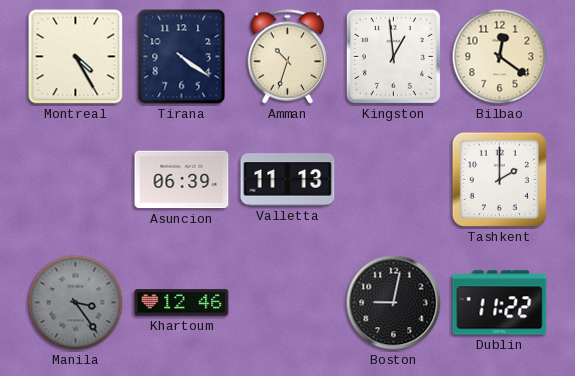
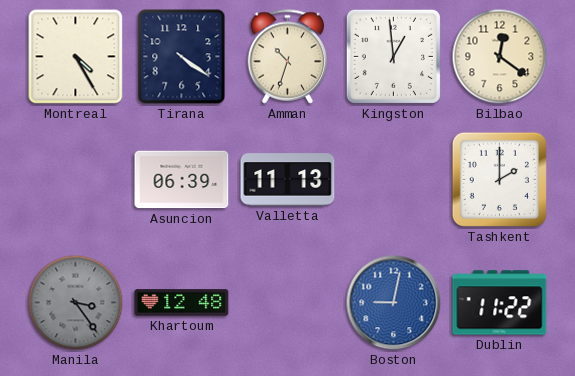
Khartoum: 12:46 -> 12:48
Boston dial: black -> blue
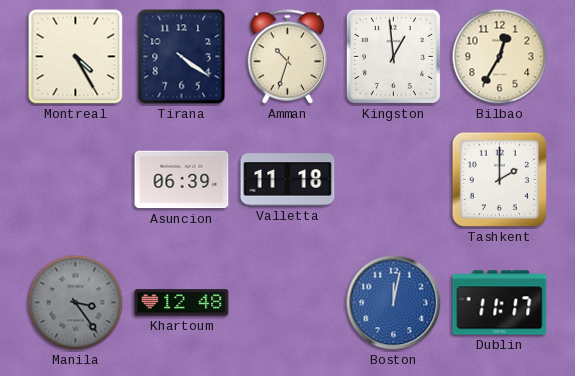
Bilbao: 12:21 -> 12:35
Valletta: 11:13 -> 11:18
Boston: 9:02 -> 12:02
Dublin: 11:22 -> 11:17
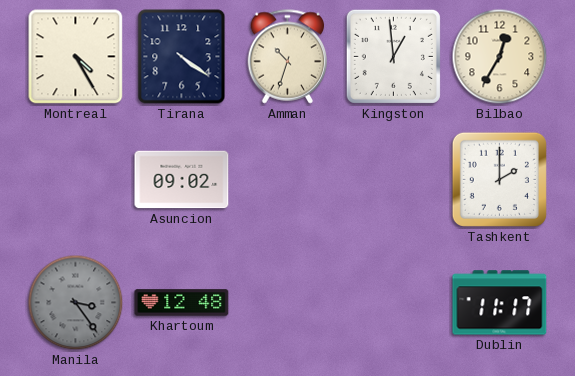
Asuncion: 06:39 -> 09:02
Valletta: 11:18 -> none
Boston: 12:02 -> none
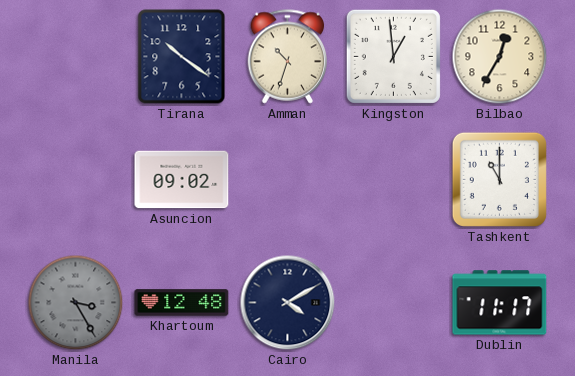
Montreal: 4:25 -> none
Tirana: 4:21 -> 10:21
Tashkent: 2:00 -> 11:00
Manila: 3:24 -> 3:25
Cairo: none -> 4:10
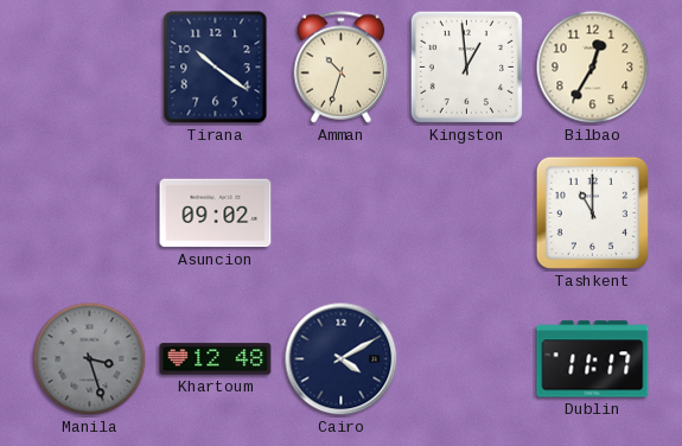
Manila: 3:25 -> 3:27
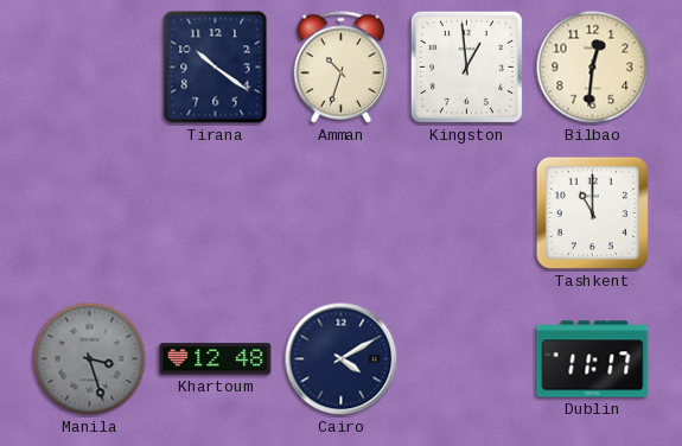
Bilbao: 12:35 -> 12:31
Asuncion: 09:02 -> none
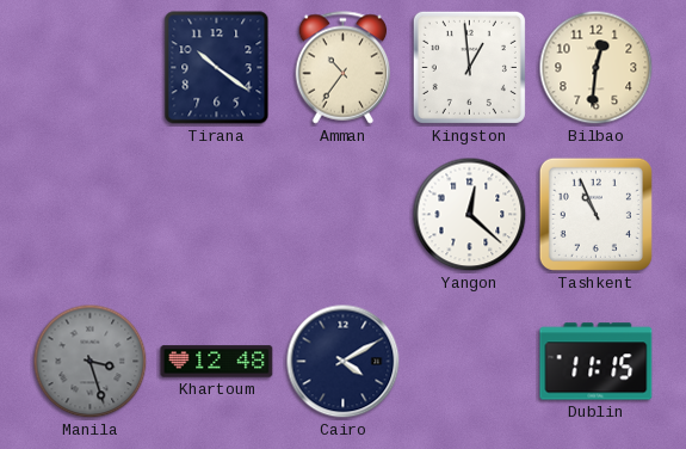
Amman: 10:33 -> 10:36
Yangon: none -> 12:22
Tashkent: 11:00 -> 10:56
Dublin: 11:17 -> 11:15
